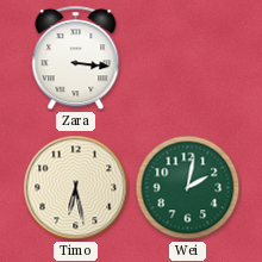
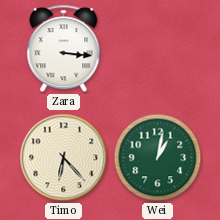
Timo: 6:28 -> 6:23
Wei: 2:02 -> 1:02
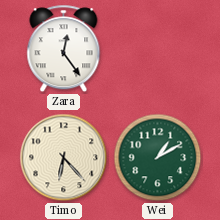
Zara: 3:16 -> 12:24
Wei: 1:02 -> 1:10
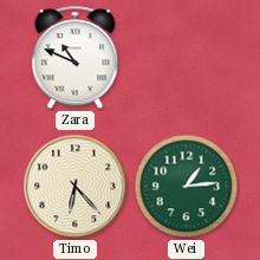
Zara: 12:24 -> 10:49
Wei: 1:10 -> 1:14
